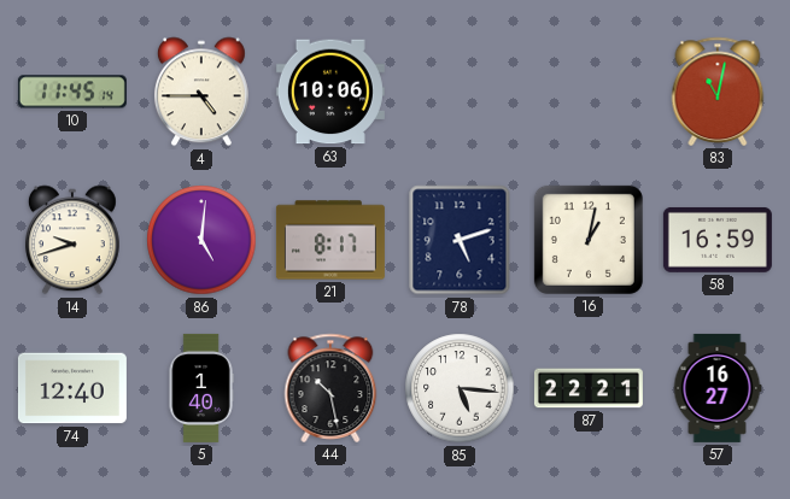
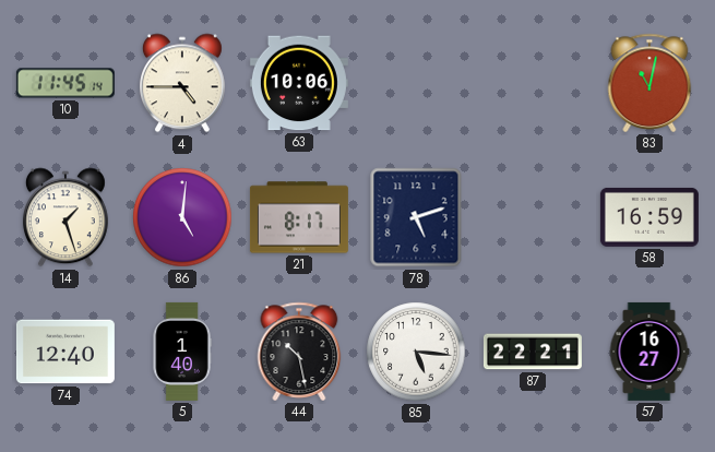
14: 9:42 -> 1:27
16: 1:02 -> none
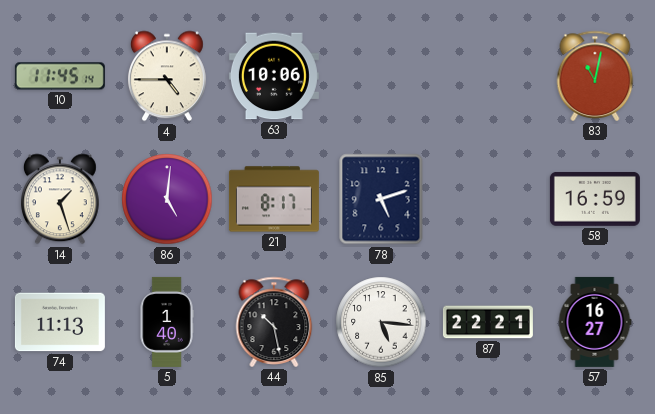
74: 12:40 -> 11:13
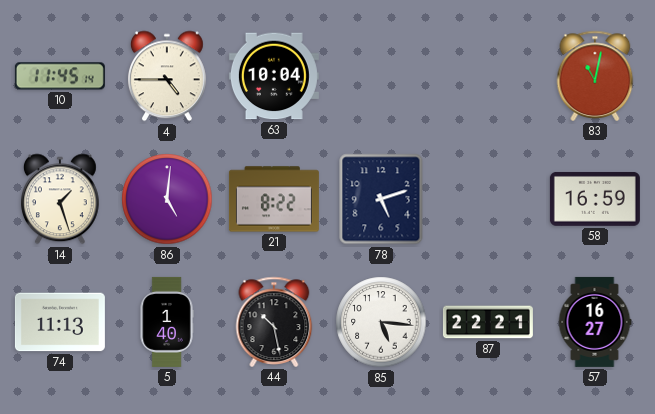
63: 10:06 -> 10:04
21: 8:17 -> 8:22
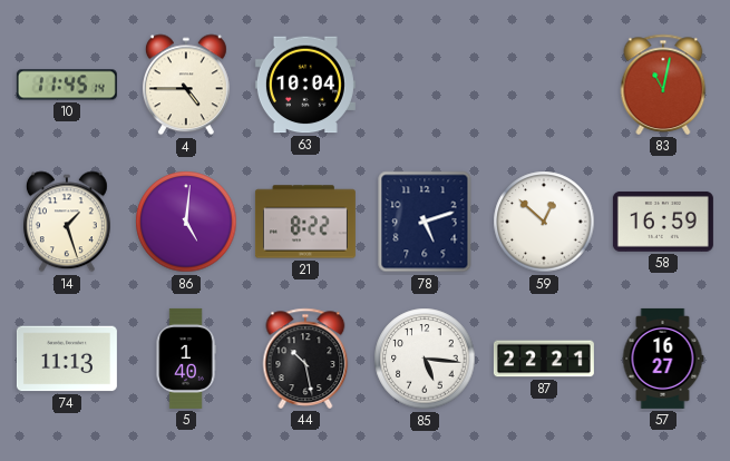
59: none -> 12:52
